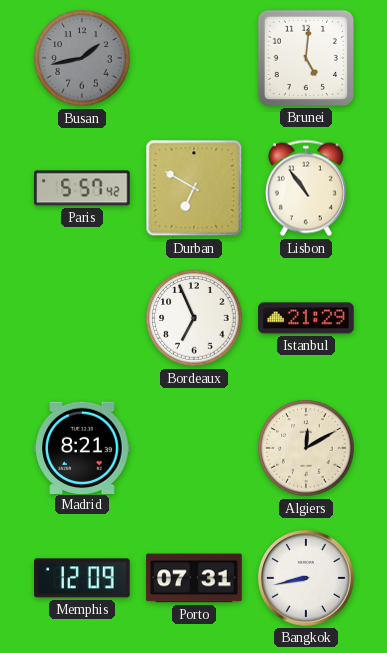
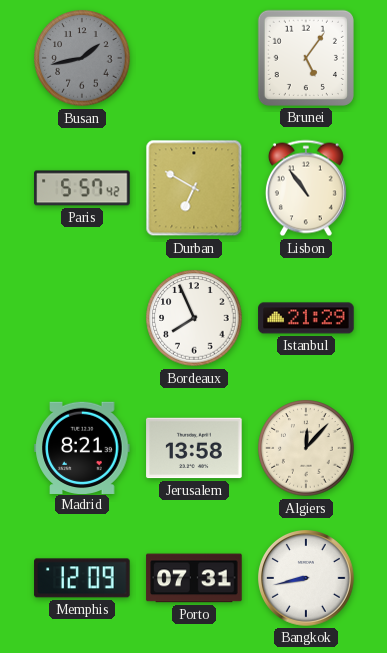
Brunei: 5:01 -> 5:06
Bordeaux: 6:56 -> 7:56
Jerusalem: none -> 13:58
Algiers: 12:10 -> 12:07
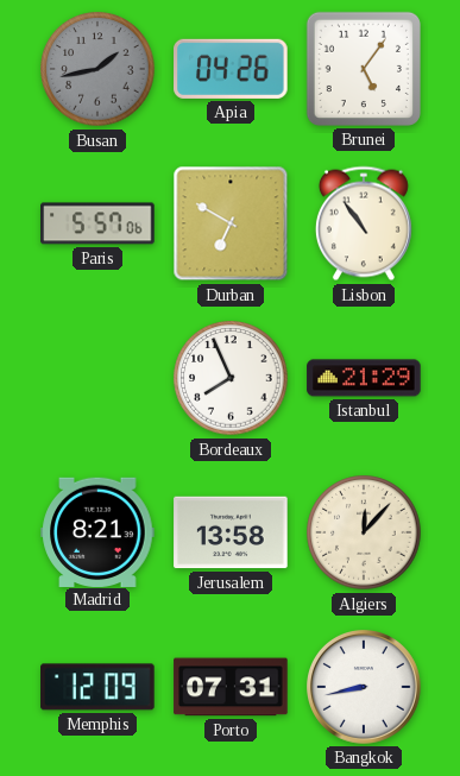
Apia: none -> 04:26
Paris: 5:57:42 -> 5:57:06
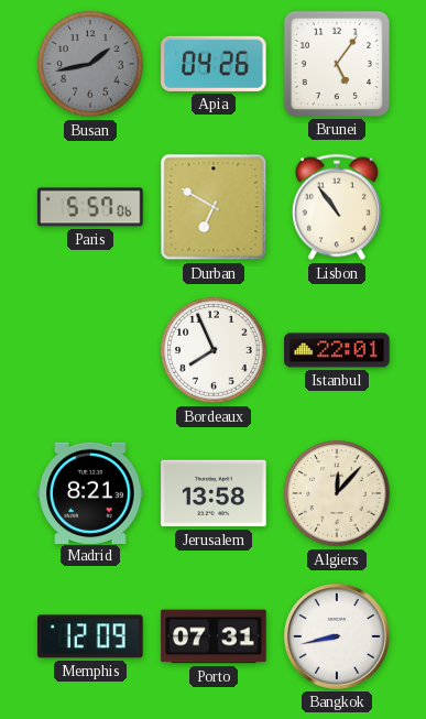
Istanbul: 21:29 -> 22:01
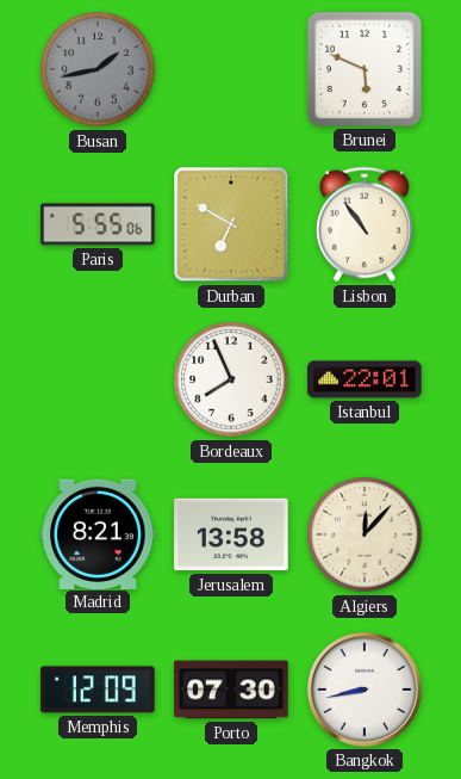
Apia: 04:26 -> none
Brunei: 5:06 -> 5:49
Paris: 5:57 -> 5:55
Porto: 07:31 -> 07:30
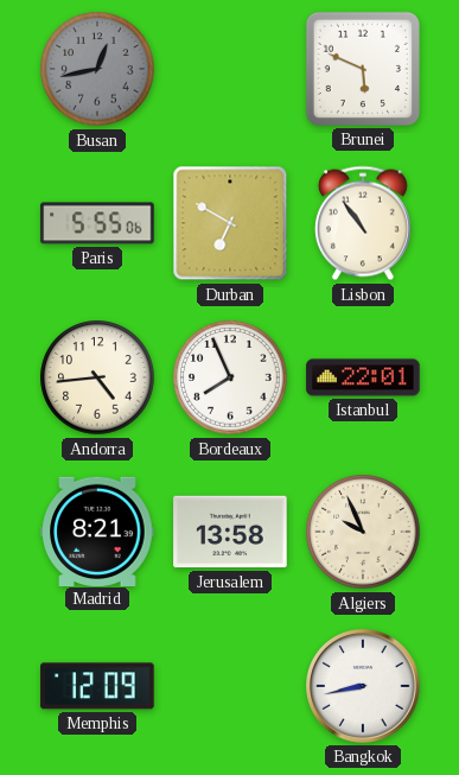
Busan: 1:43 -> 12:43
Andorra: none -> 4:44
Algiers: 12:07 -> 9:56
Porto: 07:30 -> none
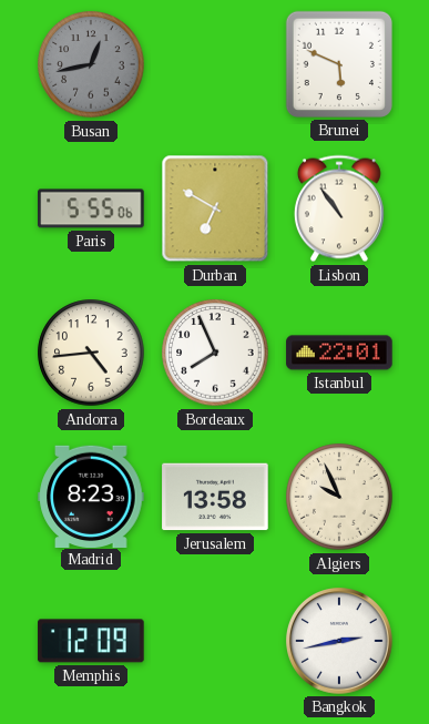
Madrid: 8:21 -> 8:23
Bangkok: 8:43 -> 2:43
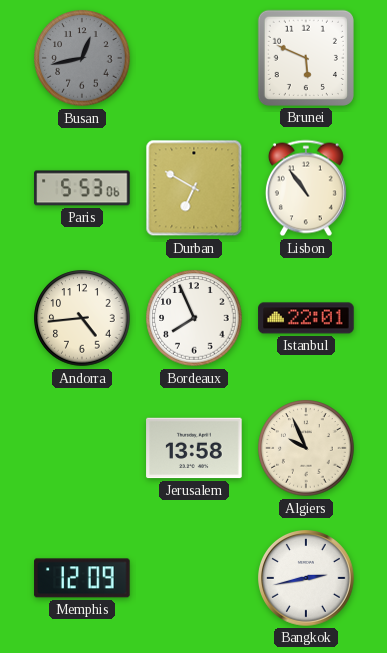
Paris: 5:55 -> 5:53
Madrid: 8:23 -> none
